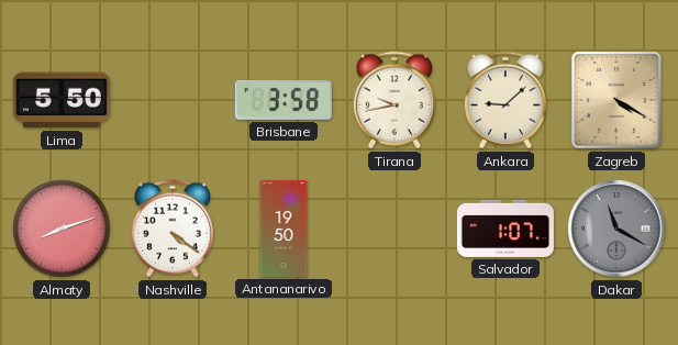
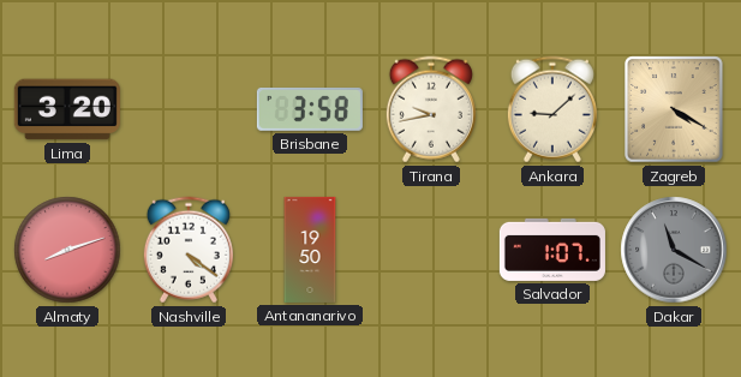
Lima: 5:50 -> 3:20
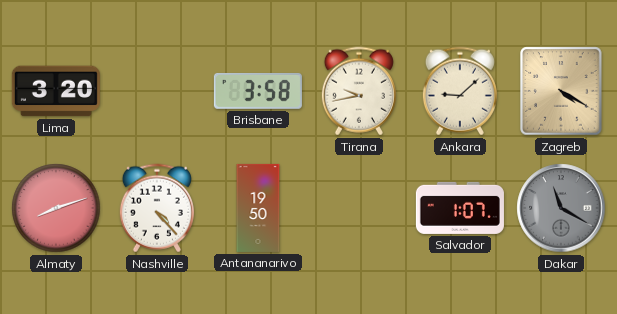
Nashville: 4:21 -> 4:23
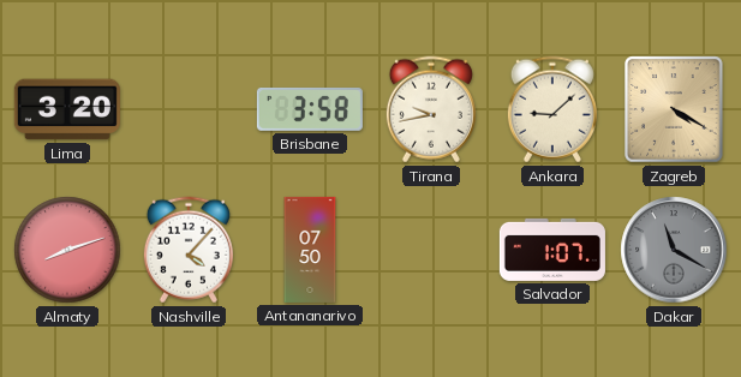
Nashville: 4:23 -> 4:07
Antananarivo: 19:50 -> 07:50
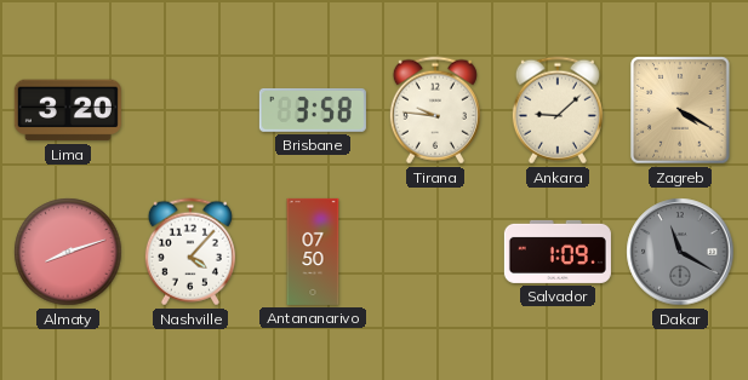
Tirana: 9:43 -> 9:46
Salvador: 1:07 -> 1:09
